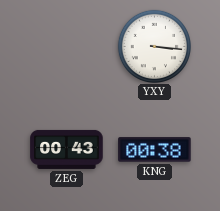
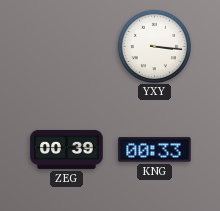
ZEG: 00:43 -> 00:39
KNG: 00:38 -> 00:33
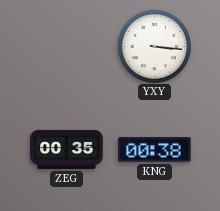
ZEG: 00:39 -> 00:35
KNG: 00:33 -> 00:38
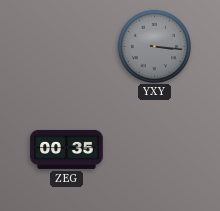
YXY dial: white -> grey
KNG: 00:38 -> none
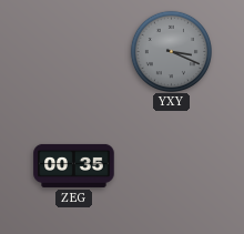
YXY: 3:16 -> 3:19
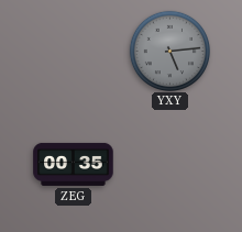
YXY: 3:19 -> 5:14
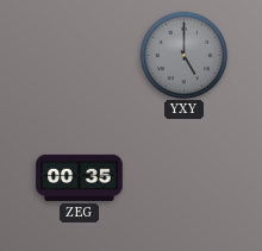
YXY: 5:14 -> 5:00
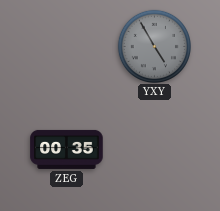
YXY: 5:00 -> 4:55
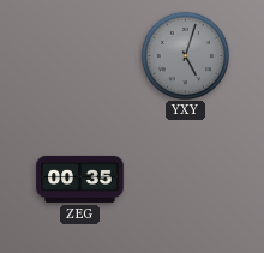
YXY: 4:55 -> 5:03
